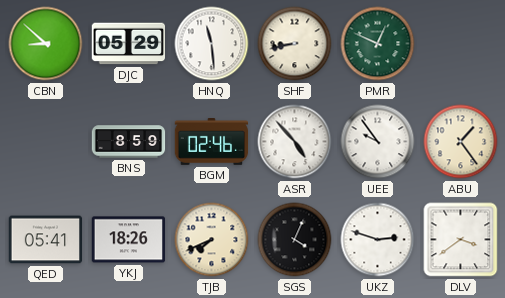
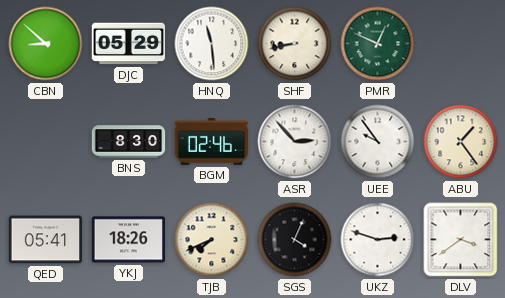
BNS: 8:59 -> 8:30
ASR: 4:53 -> 2:53
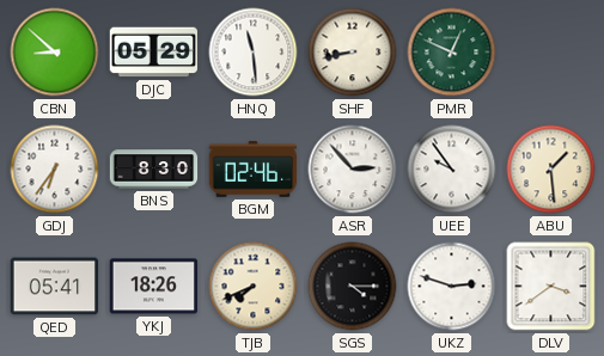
GDJ: none -> 6:36
ABU: 1:24 -> 1:29
SGS: 4:04 -> 4:15
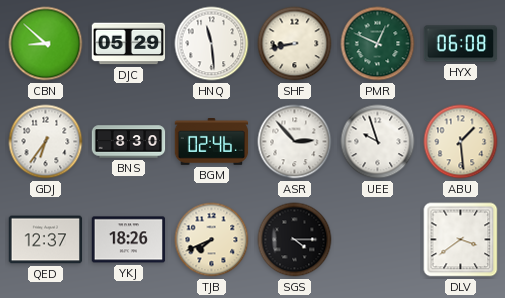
HYX: none -> 06:08
UEE: 9:54 -> 9:57
QED: 05:41 -> 12:37
UKZ: 2:48 -> none
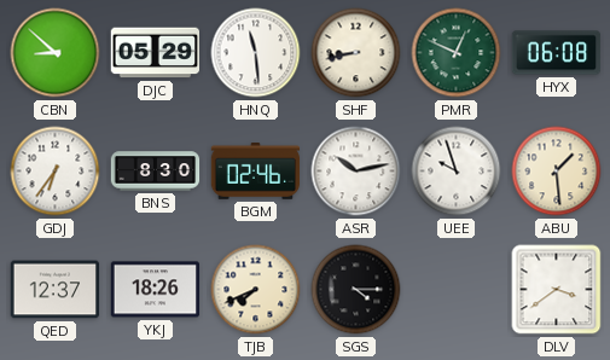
ASR: 2:53 -> 10:13
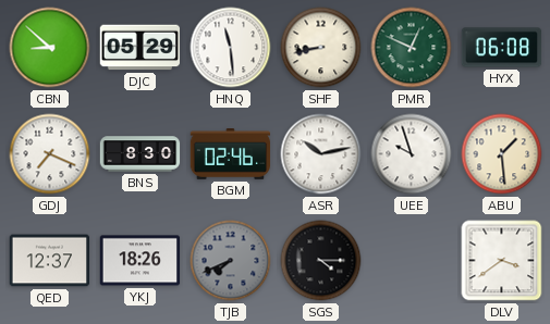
GDJ: 6:36 -> 7:19
TJB dial: cream -> grey
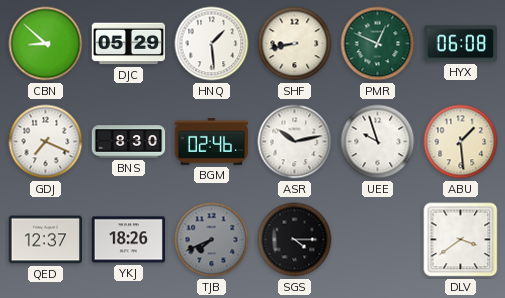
HNQ: 11:29 -> 1:29
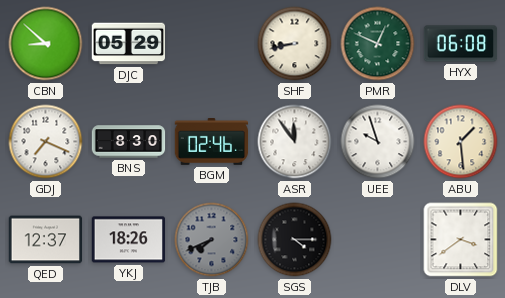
HNQ: 1:29 -> none
ASR: 10:13 -> 11:54
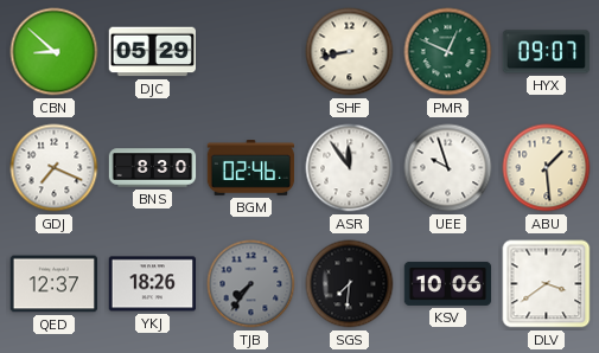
HYX: 06:08 -> 09:07
TJB: 7:41 -> 7:36
SGS: 4:15 -> 7:31
KSV: none -> 10:06
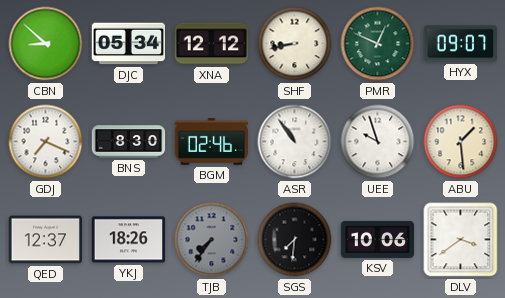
DJC: 05:29 -> 05:34
XNA: none -> 12:12
ASR: 11:54 -> 10:54
